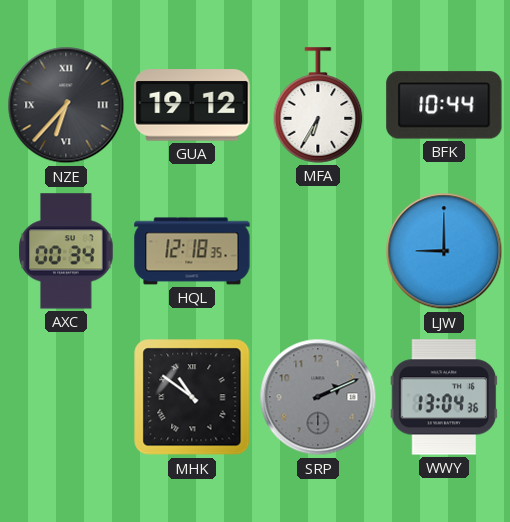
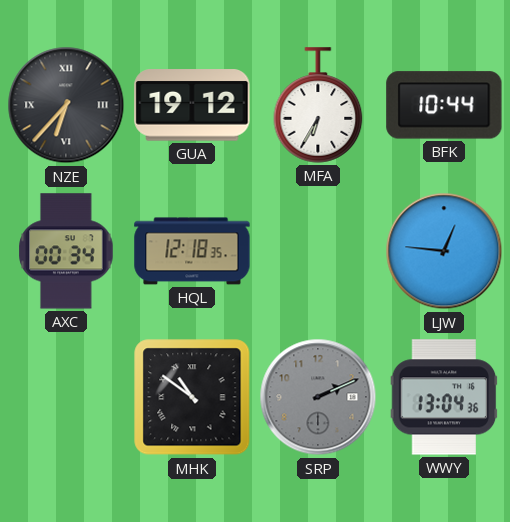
LJW: 9:00 -> 12:46
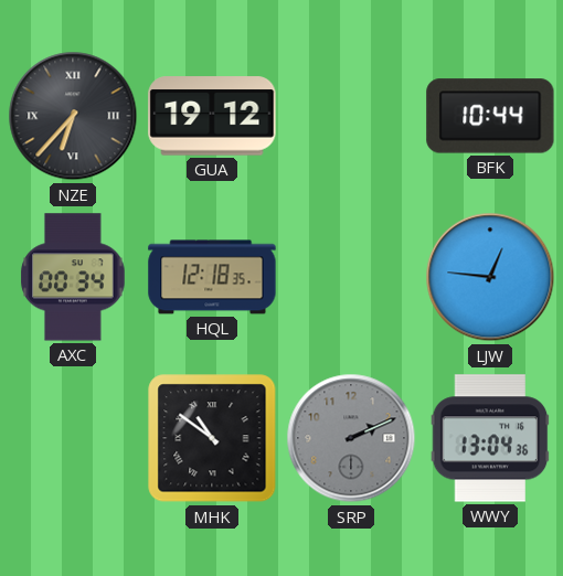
MFA: 6:35 -> none
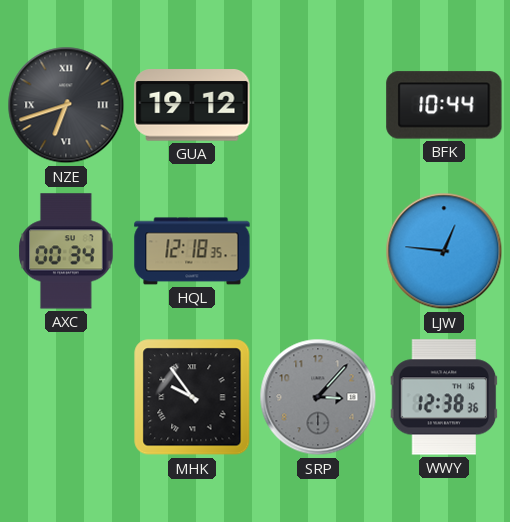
NZE: 6:37 -> 6:42
MHK: 10:51 -> 9:54
SRP: 2:11 -> 3:07
WWY: 13:04 -> 12:38
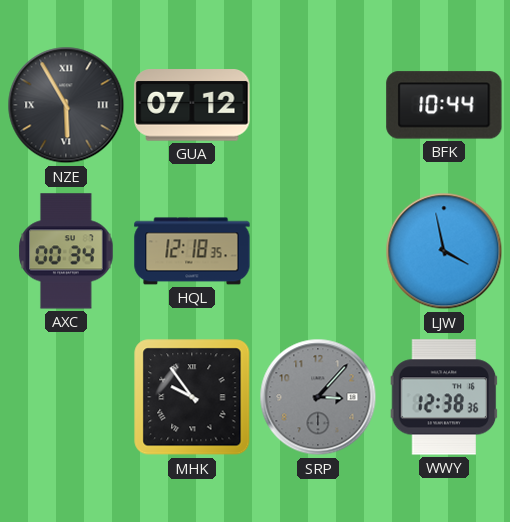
NZE: 6:42 -> 5:55
GUA: 19:12 -> 07:12
LJW: 12:46 -> 3:58
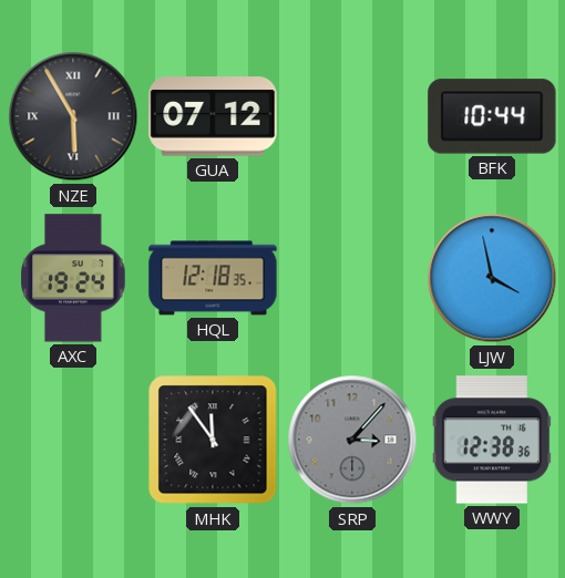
AXC: 00:34 -> 19:24
MHK: 9:54 -> 11:54
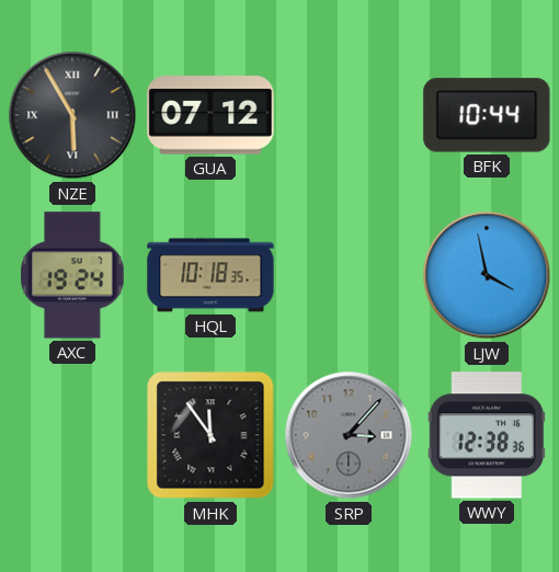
HQL: 12:18 -> 10:18
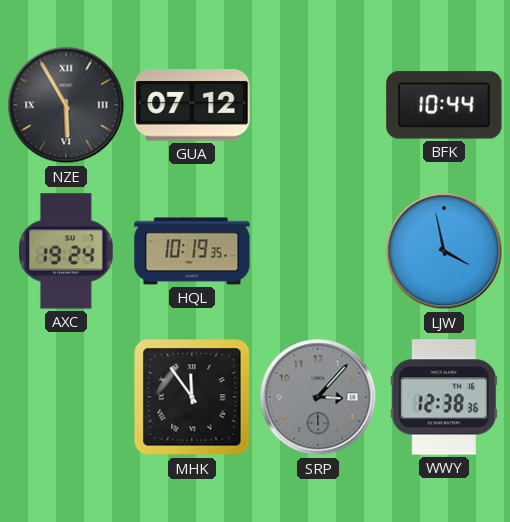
HQL: 10:18 -> 10:19
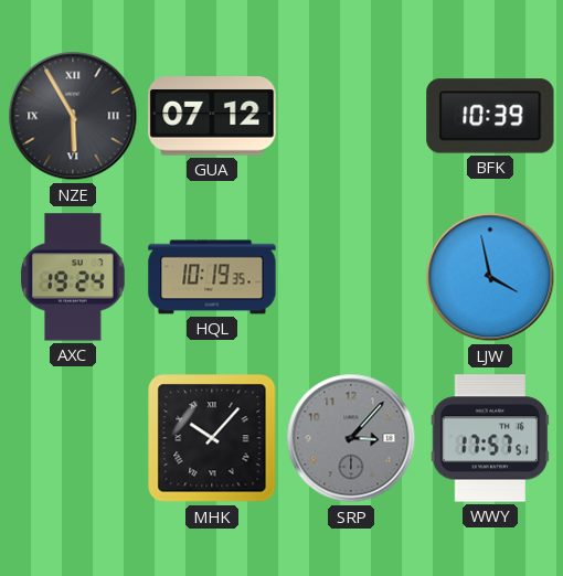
BFK: 10:44 -> 10:39
MHK: 11:54 -> 10:07
WWY: 12:38 -> 17:57
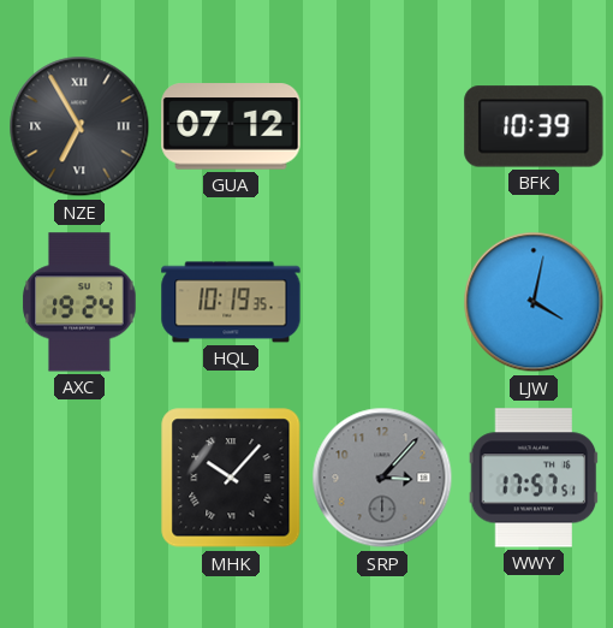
NZE: 5:55 -> 6:55
LJW: 3:58 -> 4:02
